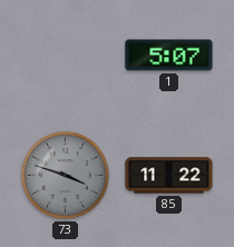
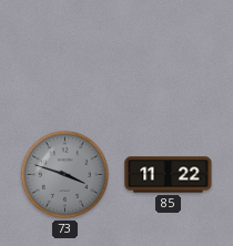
1: 5:07 -> none
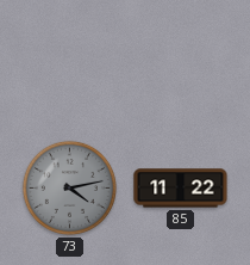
73: 3:48 -> 4:13
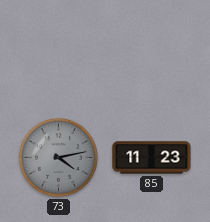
85: 11:22 -> 11:23
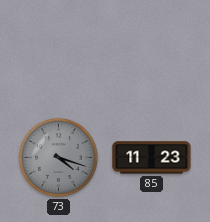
73: 4:13 -> 4:18
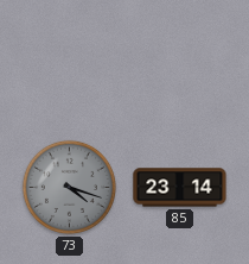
85: 11:23 -> 23:14
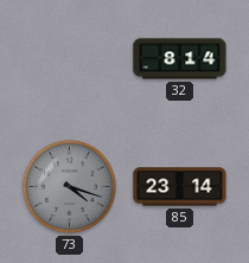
32: none -> 8:14
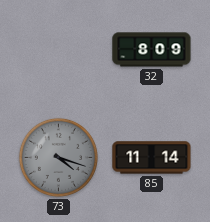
32: 8:14 -> 8:09
85: 23:14 -> 11:14
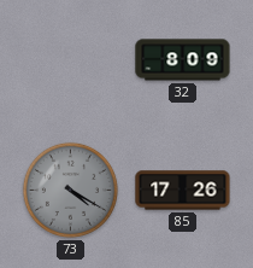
73: 4:18 -> 4:20
85: 11:14 -> 17:26
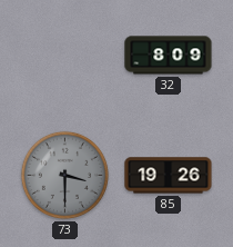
73: 4:20 -> 3:30
85: 17:26 -> 19:26
